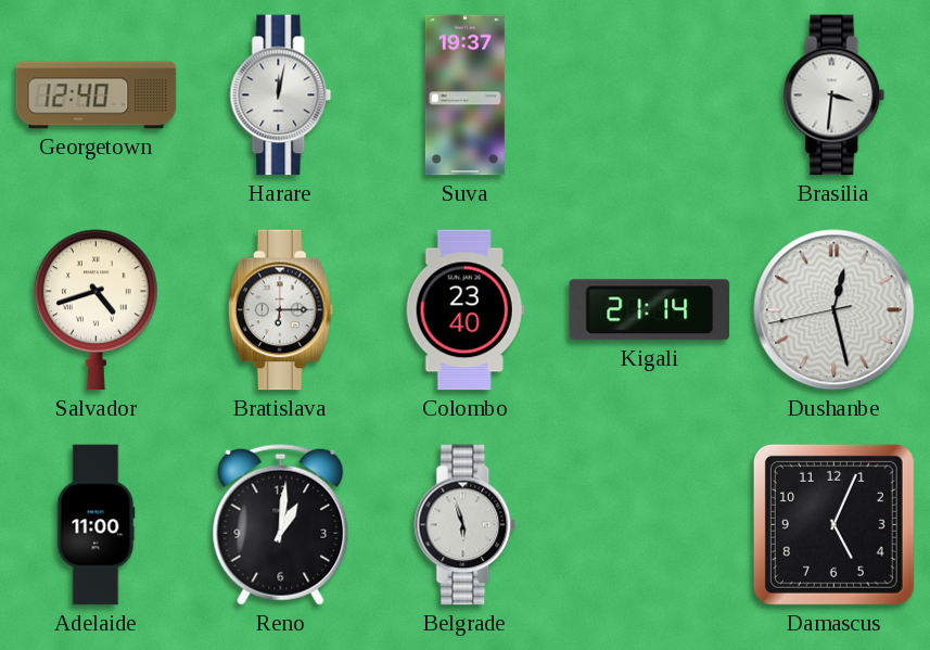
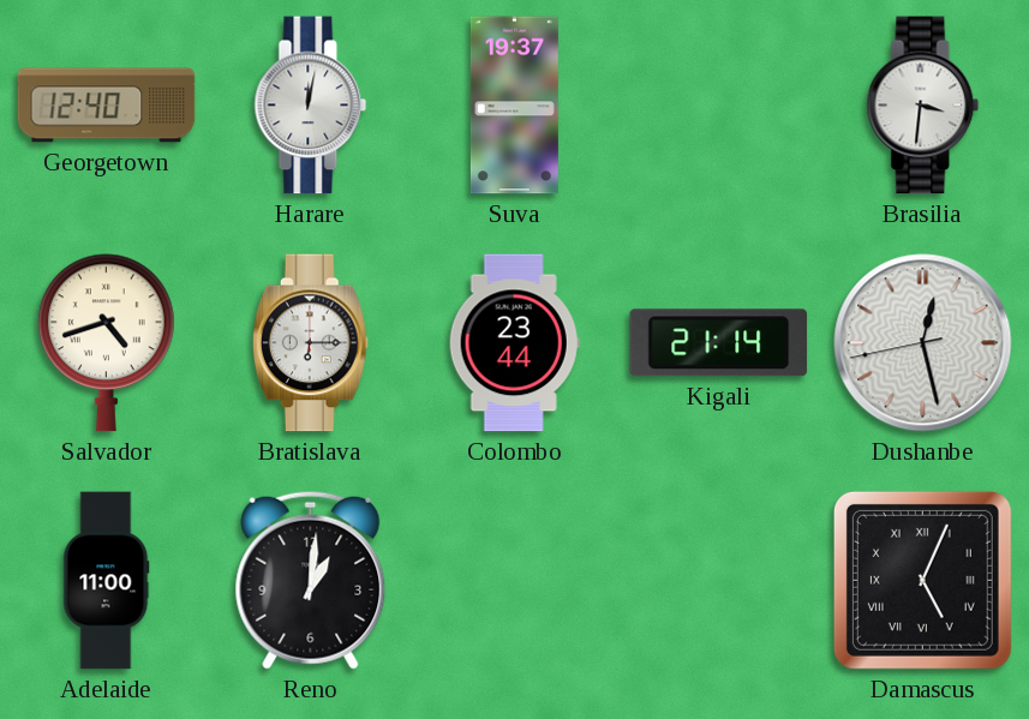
Colombo: 23:40 -> 23:44
Belgrade: 5:57 -> none
Damascus numerals: Arabic -> Roman
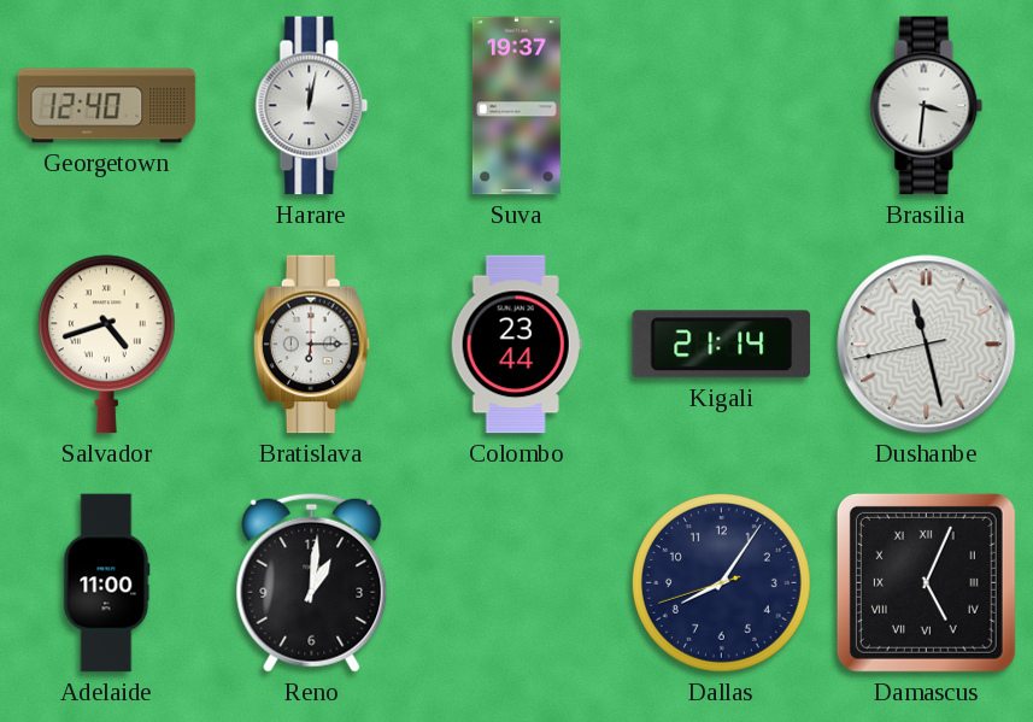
Dushanbe: 12:27 -> 11:27
Dallas: none -> 8:05
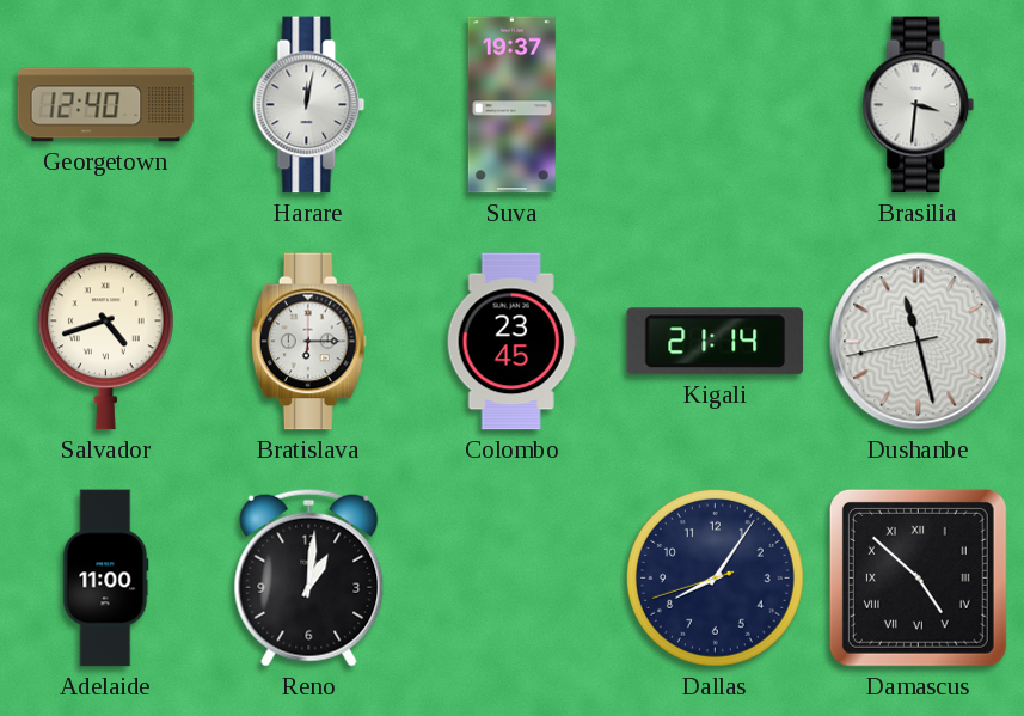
Colombo: 23:44 -> 23:45
Damascus: 5:04 -> 4:52
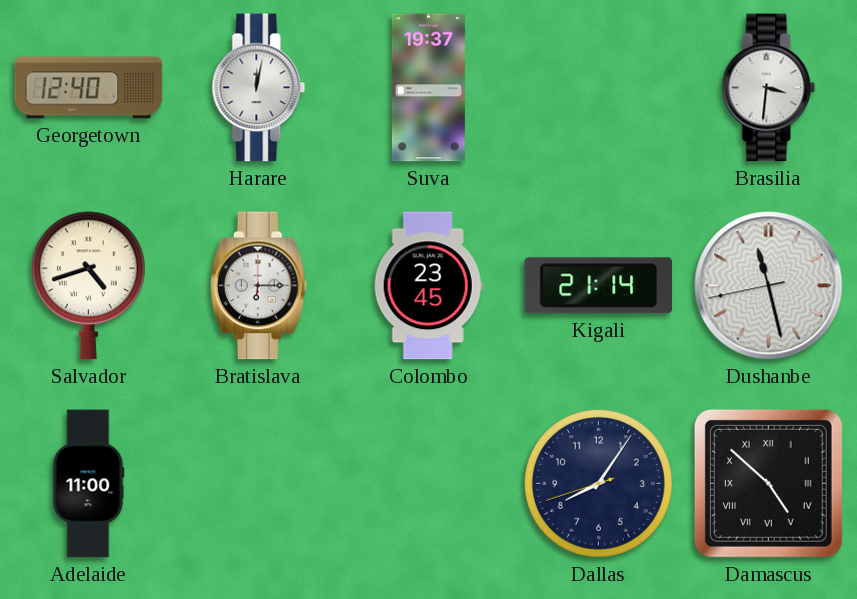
Reno: 1:01 -> none
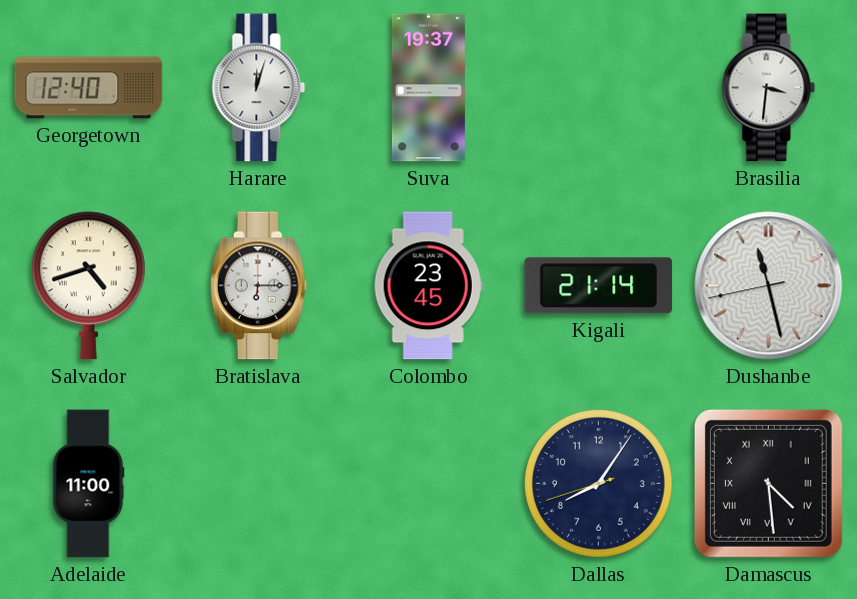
Harare: 12:02 -> 12:03
Damascus: 4:52 -> 4:29
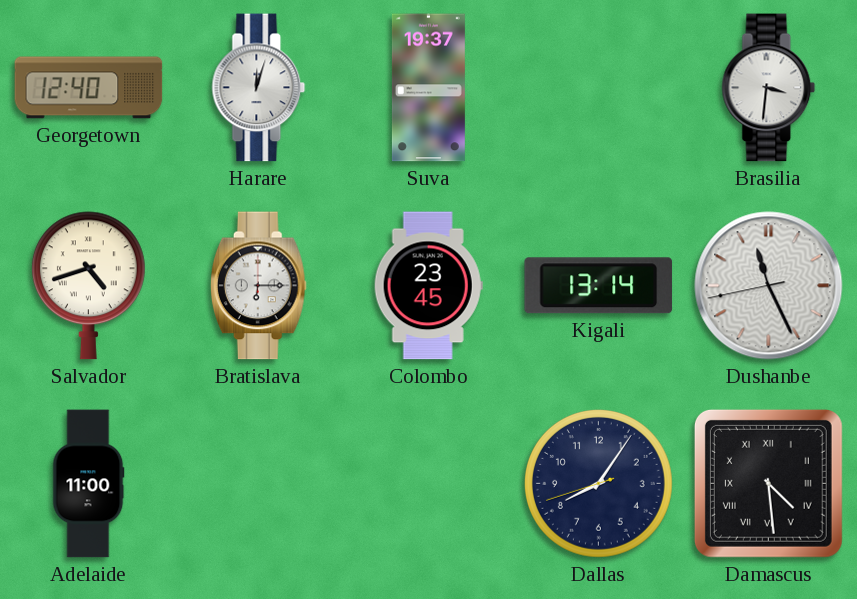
Kigali: 21:14 -> 13:14
Dushanbe: 11:27 -> 11:25
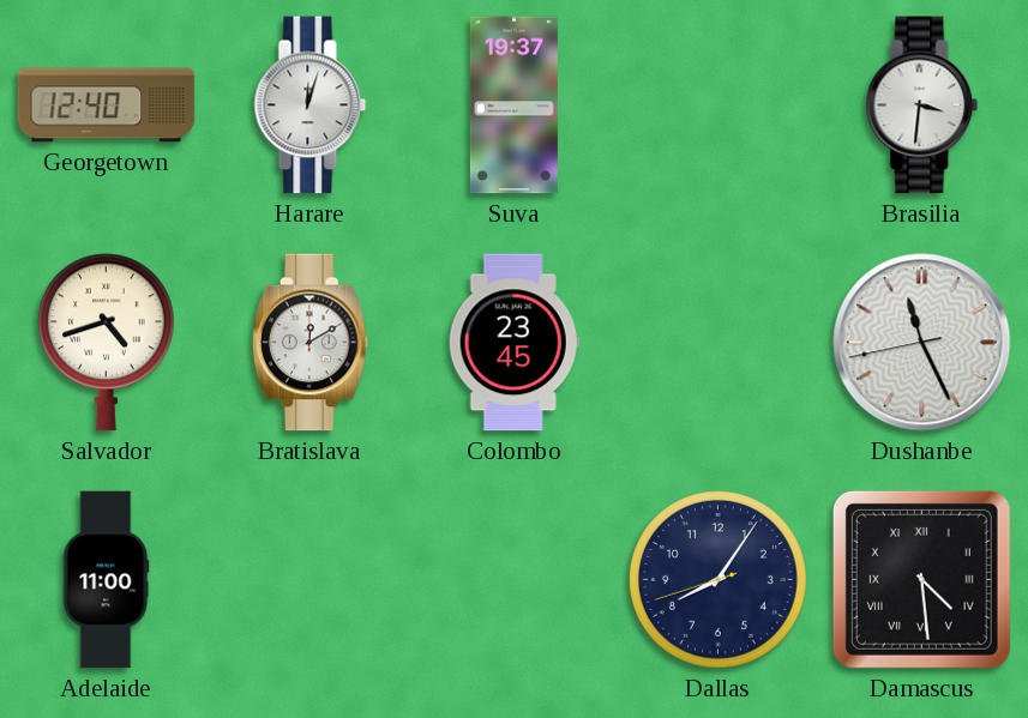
Bratislava: 6:15 -> 12:10
Kigali: 13:14 -> none
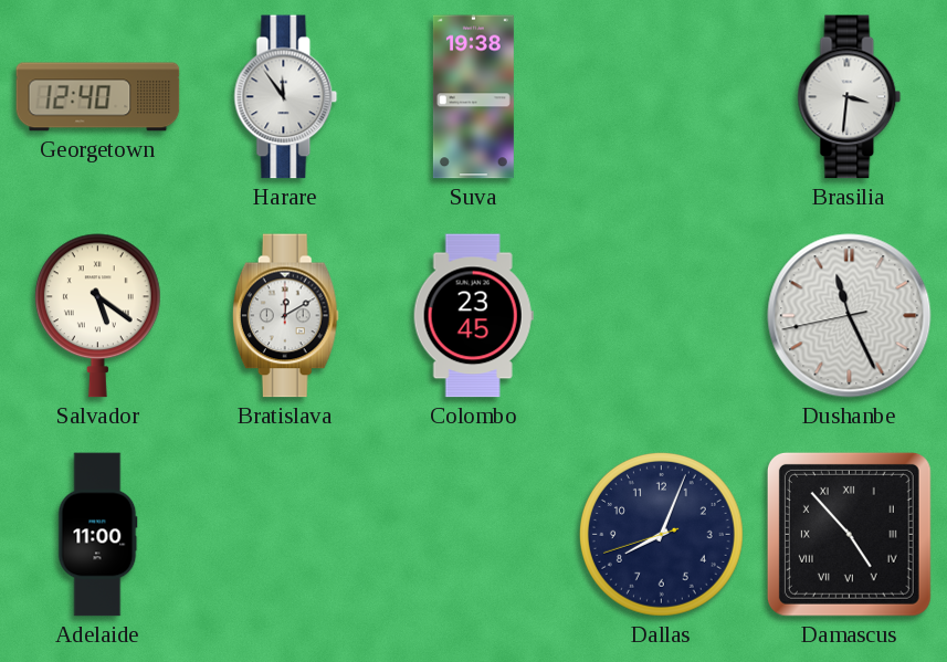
Harare: 12:03 -> 11:54
Suva: 19:37 -> 19:38
Salvador: 4:42 -> 5:21
Dallas: 8:05 -> 8:03
Damascus: 4:29 -> 4:53
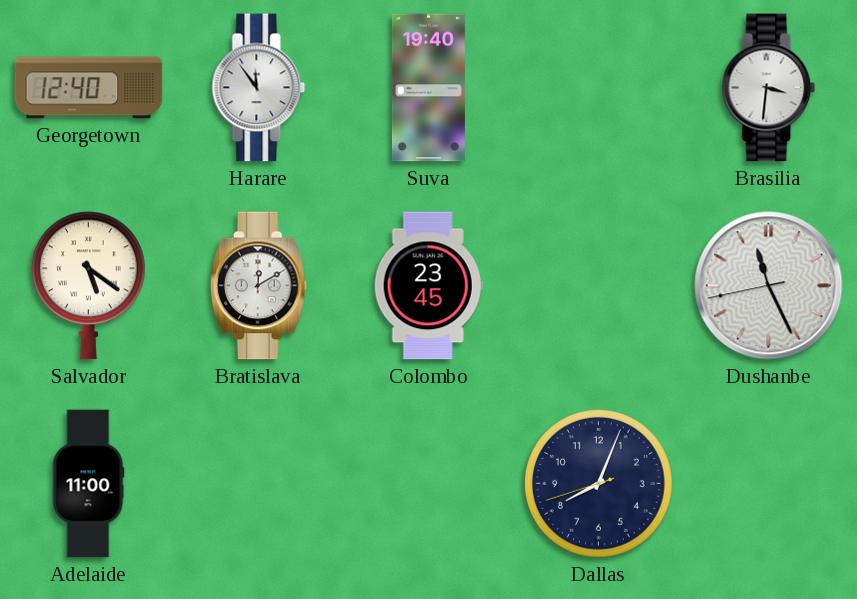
Suva: 19:38 -> 19:40
Damascus: 4:53 -> none
